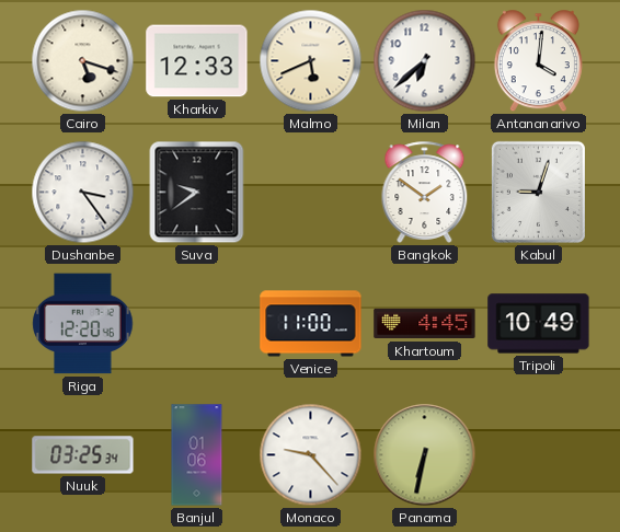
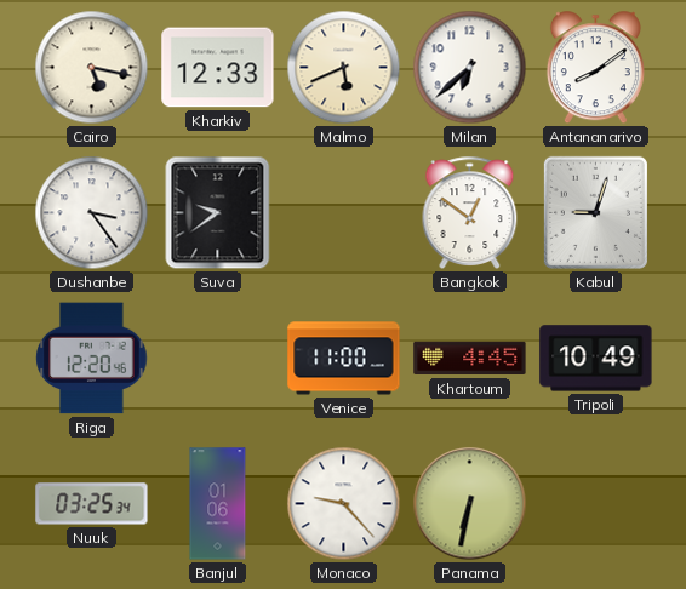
Cairo: 5:18 -> 5:17
Antananarivo: 4:01 -> 8:09
Bangkok: 1:51 -> 12:51
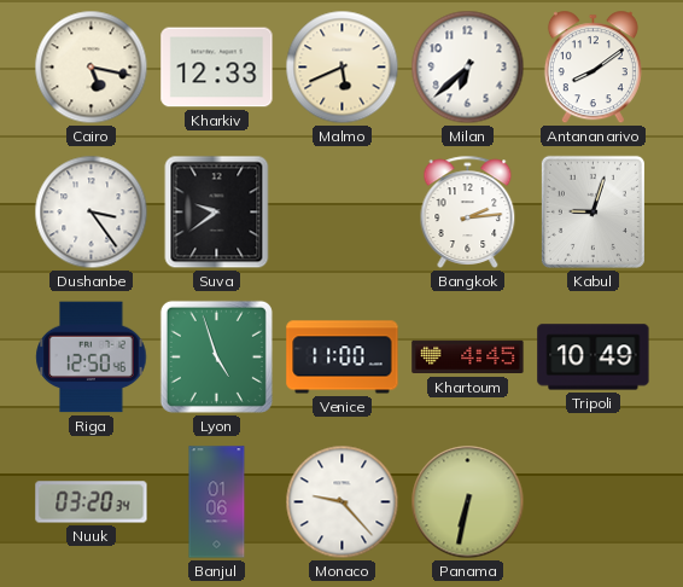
Bangkok: 12:51 -> 2:14
Riga: 12:20 -> 12:50
Lyon: none -> 4:57
Nuuk: 03:25 -> 03:20
